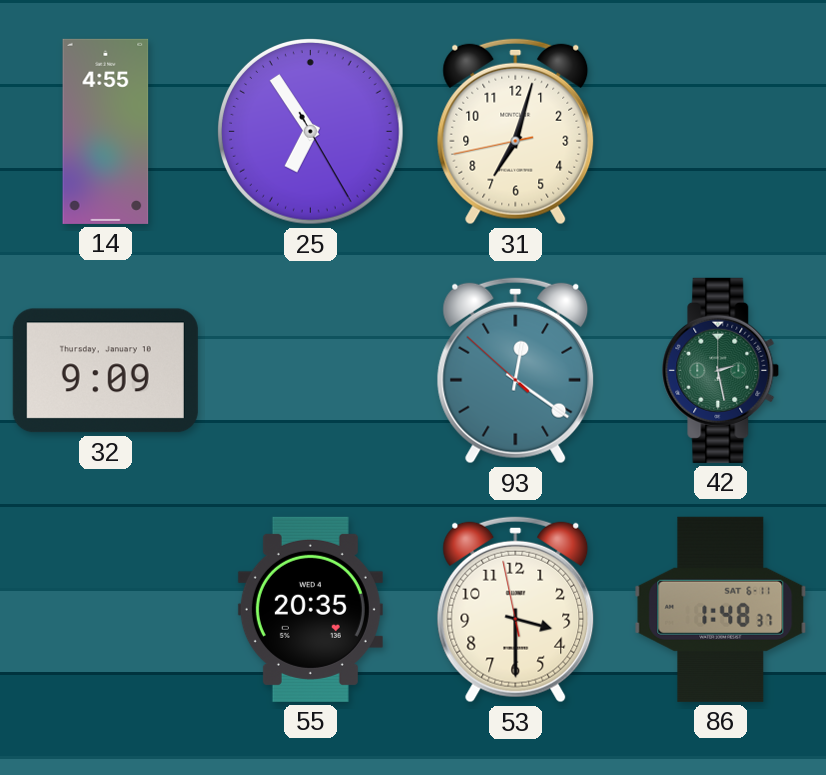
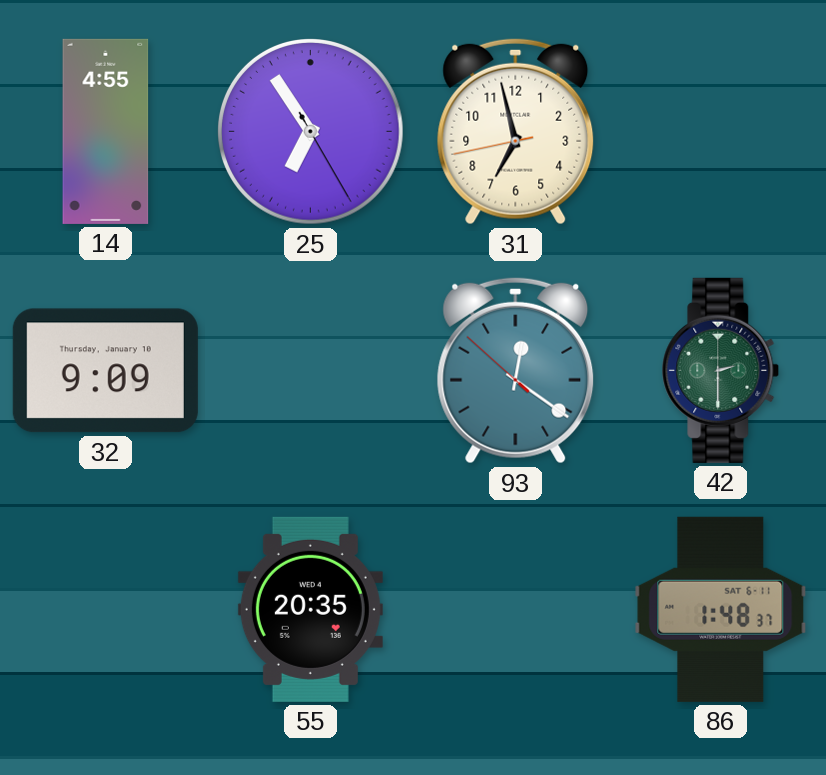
31: 7:02 -> 6:57
42: 2:28 -> 2:30
53: 3:29 -> none
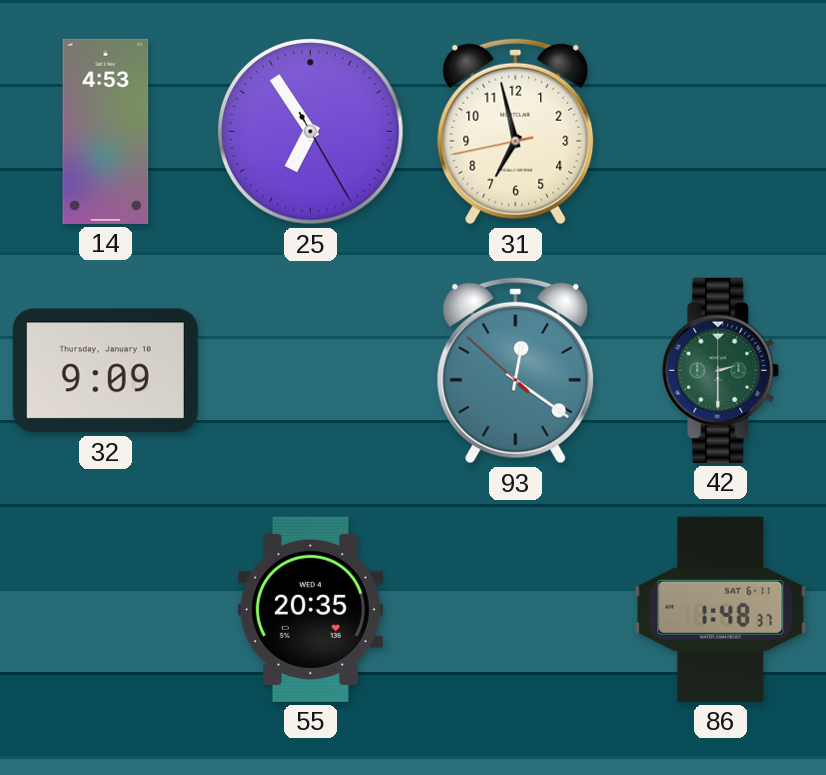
14: 4:55 -> 4:53
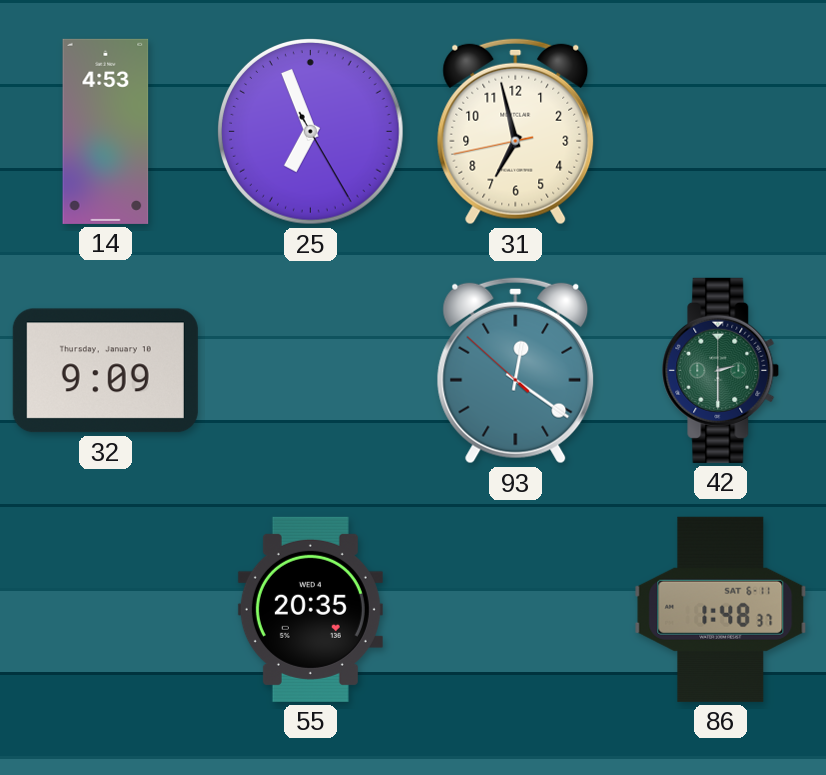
25: 6:54 -> 6:56
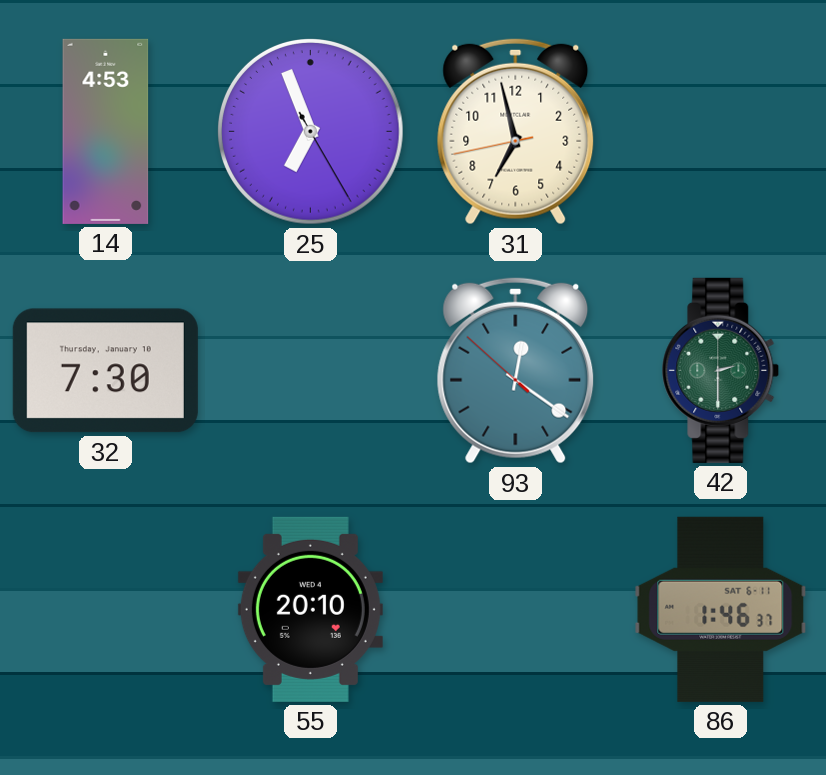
32: 9:09 -> 7:30
55: 20:35 -> 20:10
86: 1:48 -> 1:46
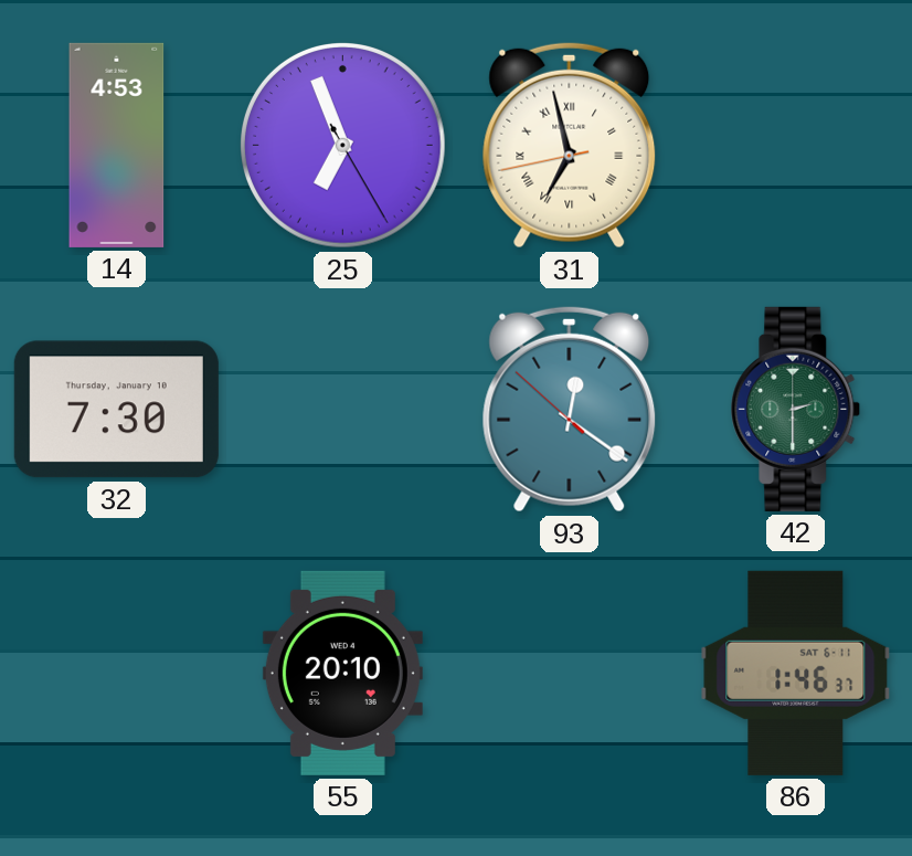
31 numerals: Arabic -> Roman
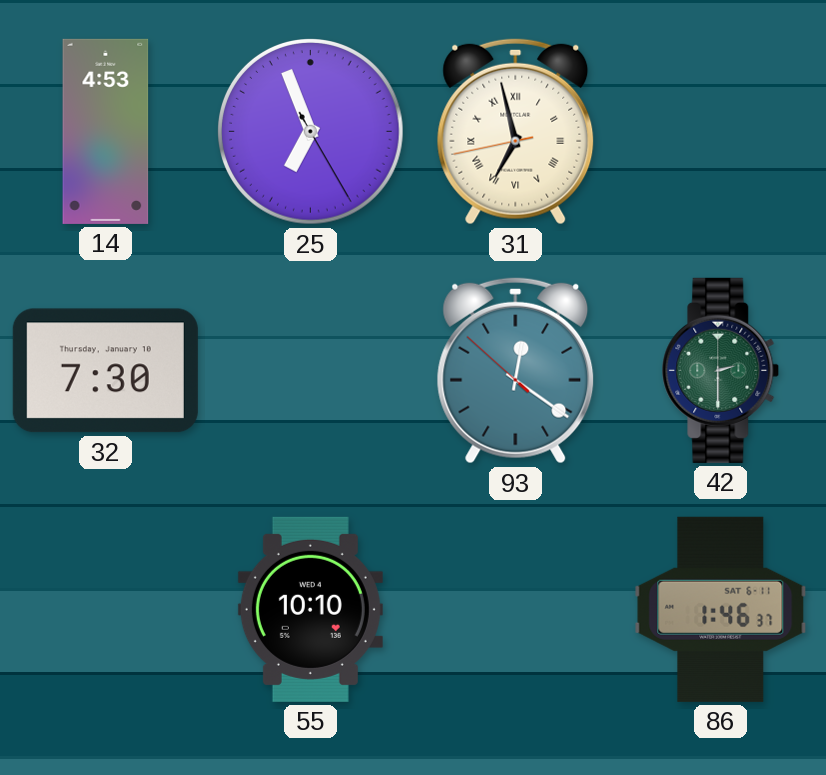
55: 20:10 -> 10:10
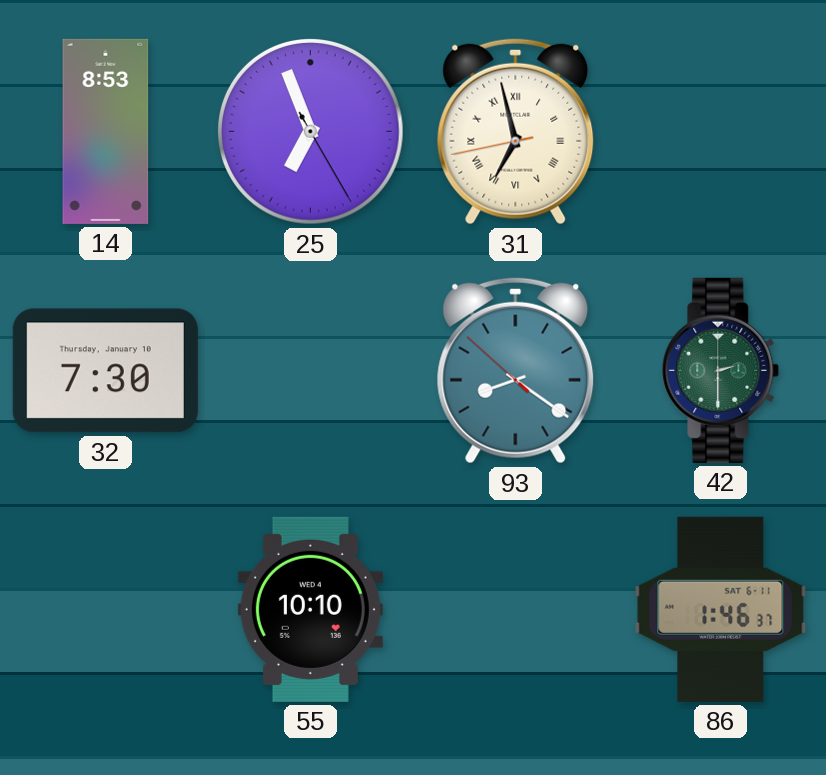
14: 4:53 -> 8:53
93: 12:20 -> 8:20
